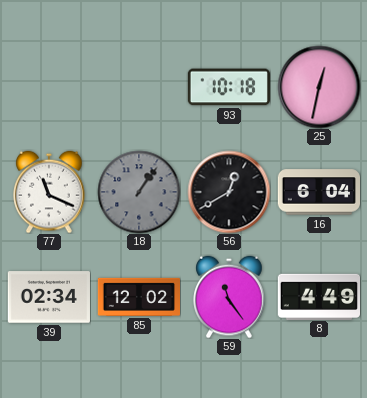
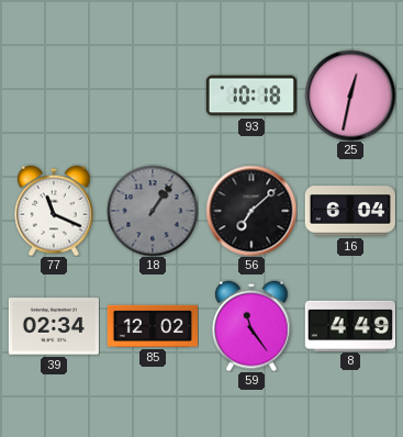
56: 12:40 -> 7:08
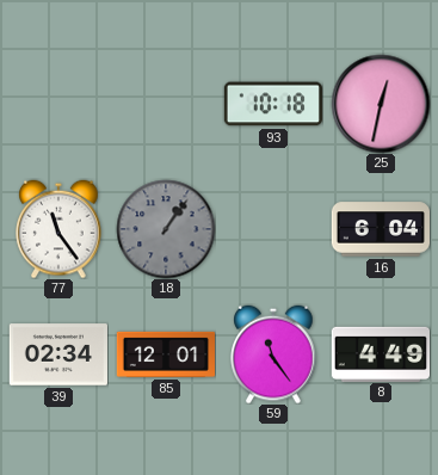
77: 11:19 -> 11:24
56: 7:08 -> none
85: 12:02 -> 12:01
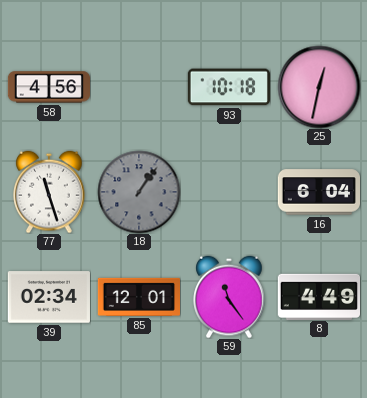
58: none -> 4:56
77: 11:24 -> 11:27
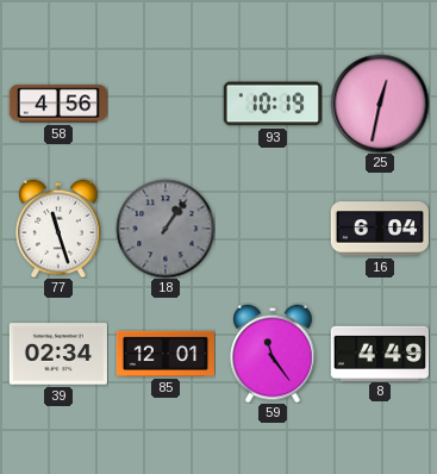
93: 10:18 -> 10:19
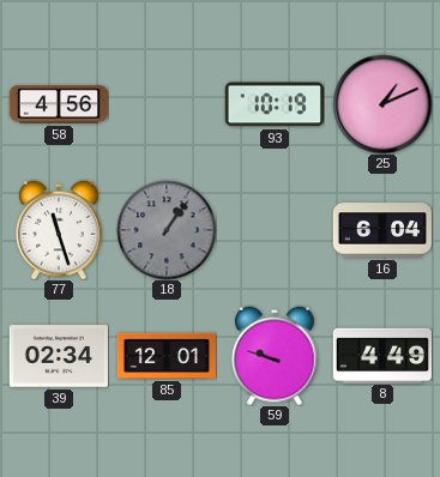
25: 12:32 -> 1:11
59: 11:24 -> 9:48
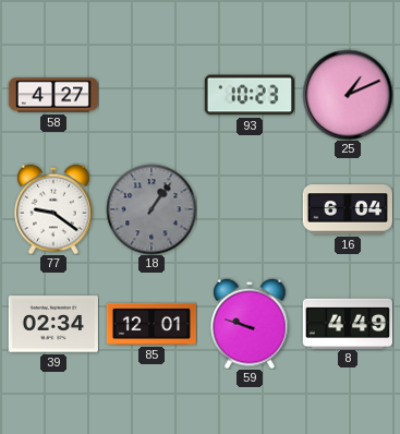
58: 4:56 -> 4:27
93: 10:19 -> 10:23
77: 11:27 -> 9:21
